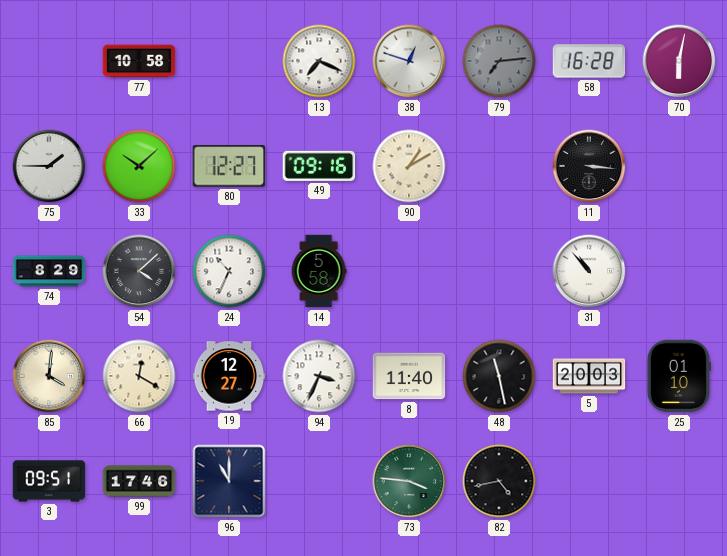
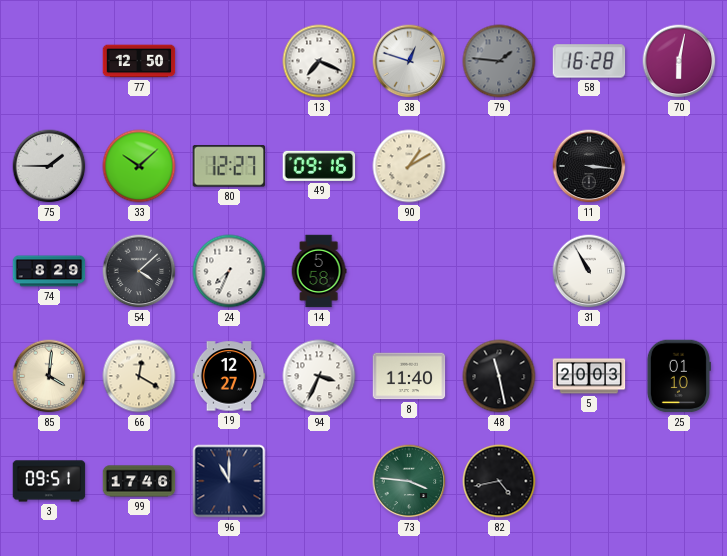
77: 10:58 -> 12:50
79: 7:14 -> 1:46
24: 10:34 -> 7:34
31: 10:53 -> 10:55
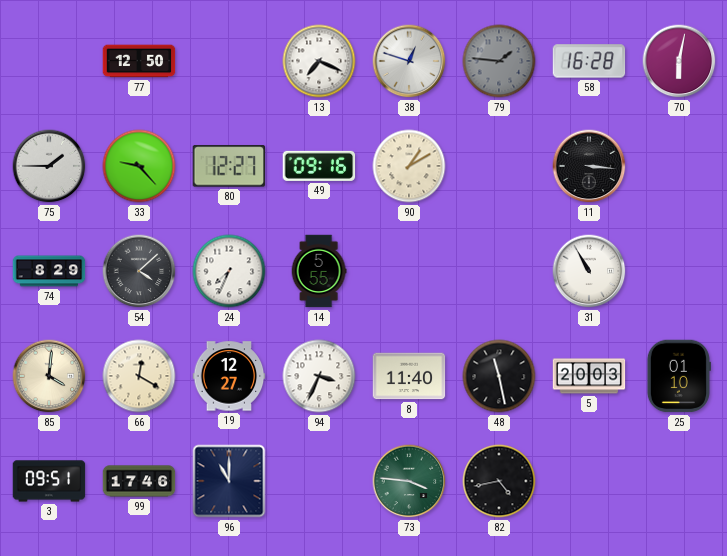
33: 10:08 -> 9:23
14: 5:58 -> 5:55
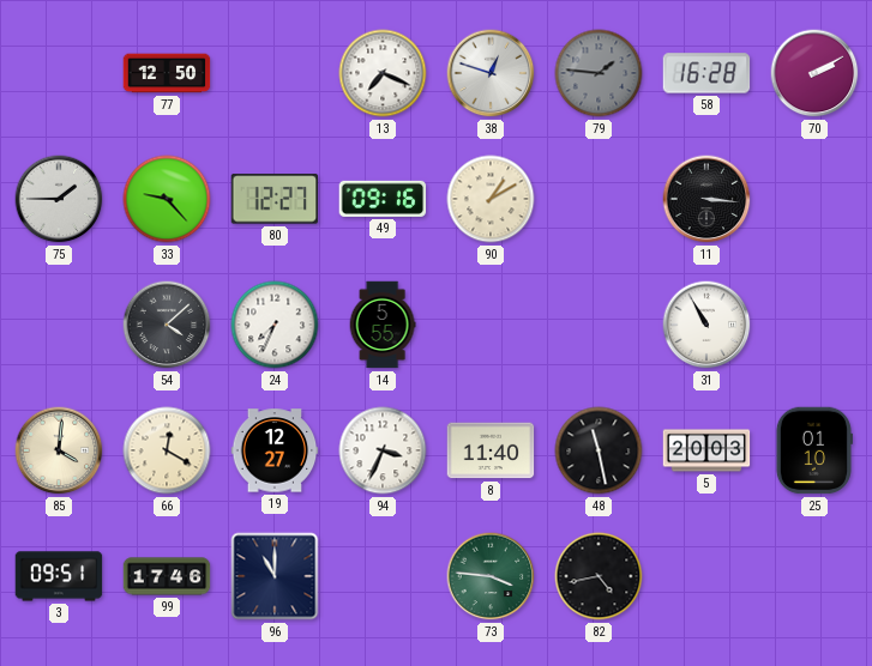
70: 6:02 -> 2:10
74: 8:29 -> none
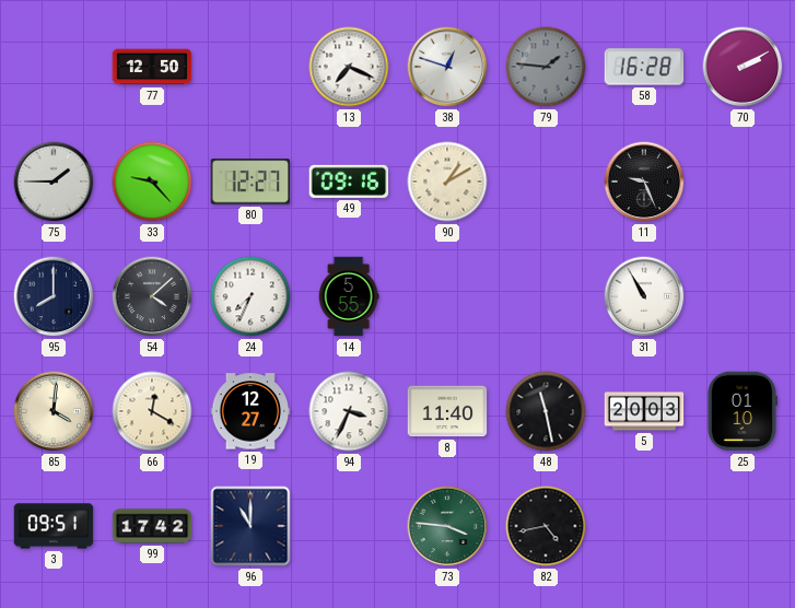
11: 3:16 -> 9:26
95: none -> 8:00
99: 17:46 -> 17:42
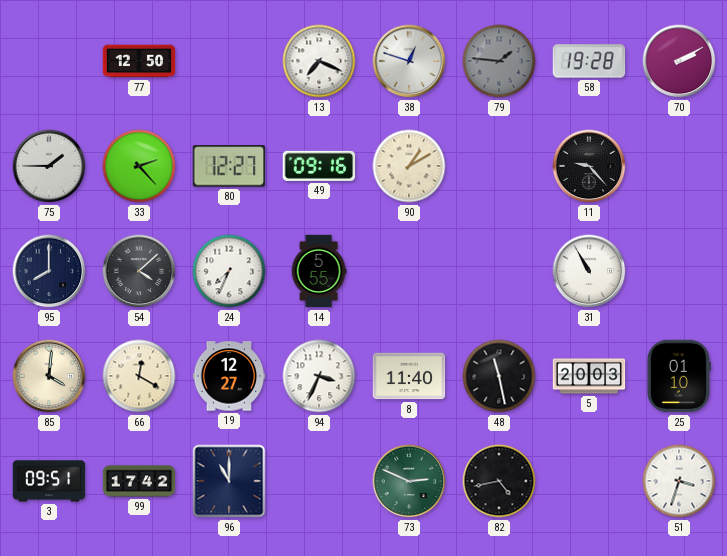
58: 16:28 -> 19:28
33: 9:23 -> 2:23
11: 9:26 -> 9:23
73: 3:46 -> 2:49
51: none -> 3:33
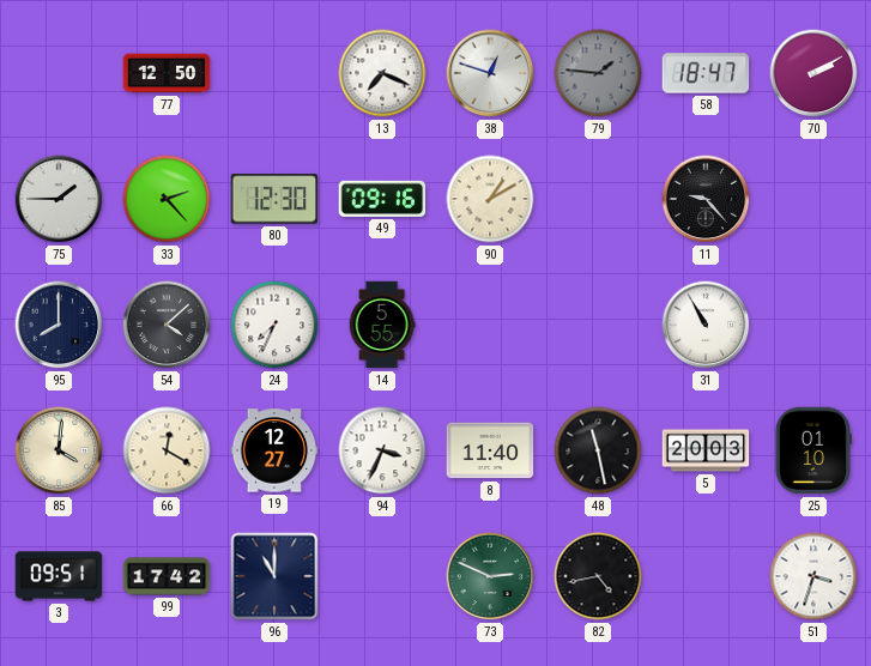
58: 19:28 -> 18:47
80: 12:27 -> 12:30
